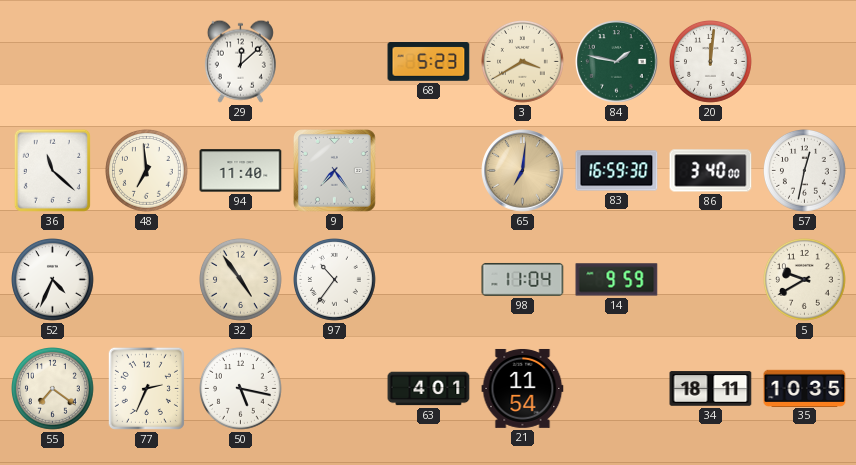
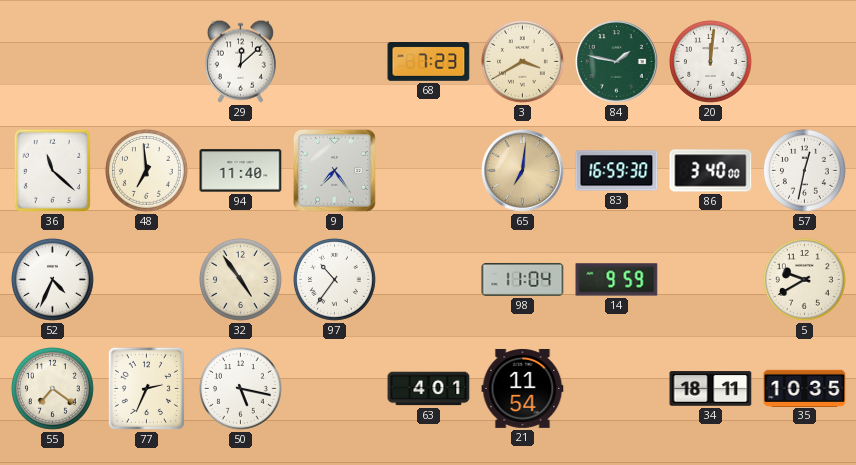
68: 5:23 -> 7:23
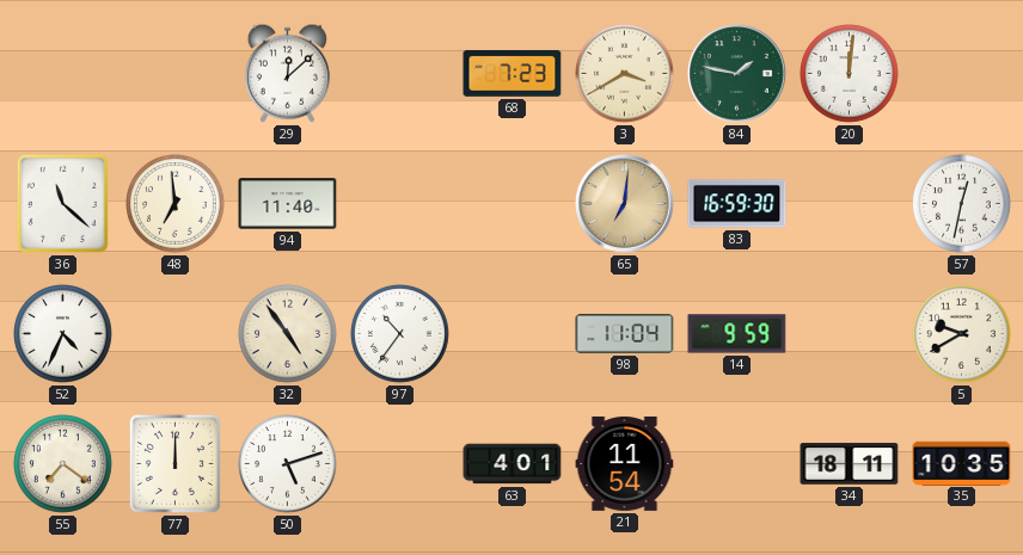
9: 7:24 -> none
86: 3:40 -> none
77: 2:34 -> 12:00
50: 5:17 -> 5:12
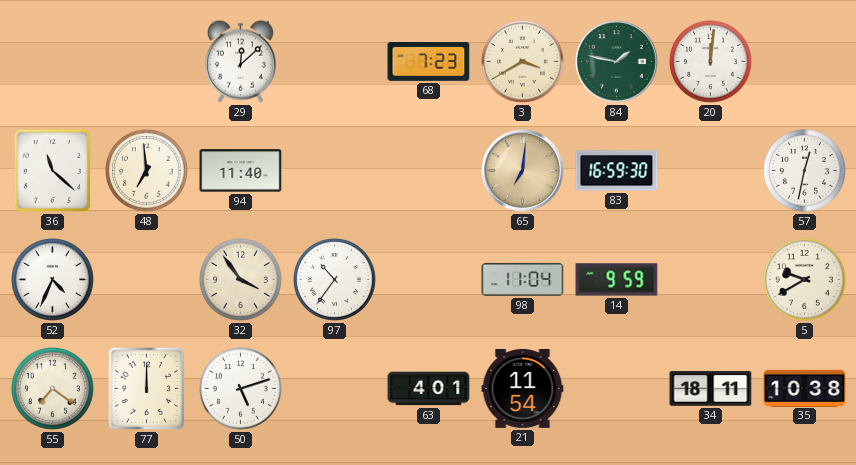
32: 4:54 -> 3:54
35: 10:35 -> 10:38
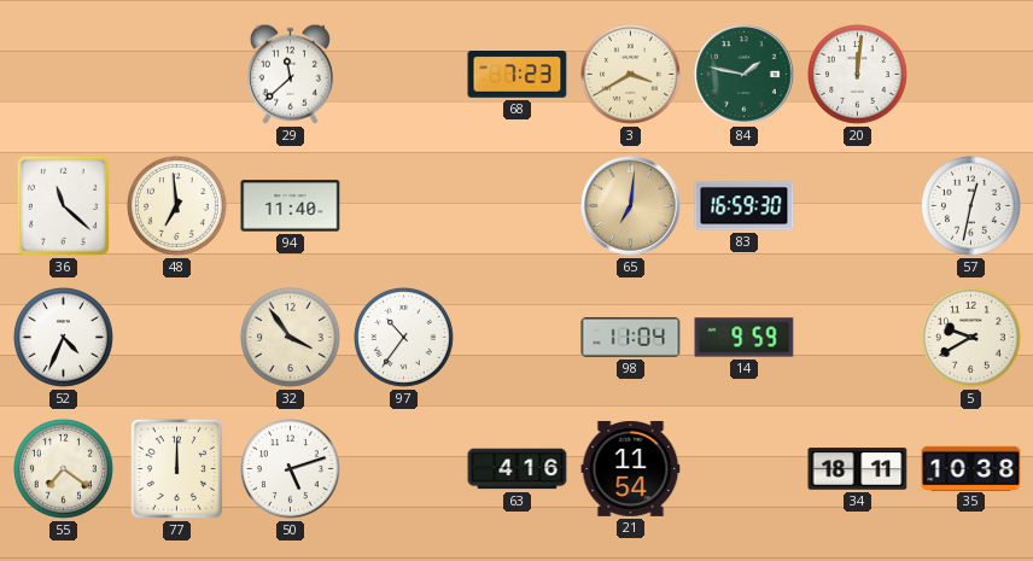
29: 12:08 -> 11:38
63: 4:01 -> 4:16
